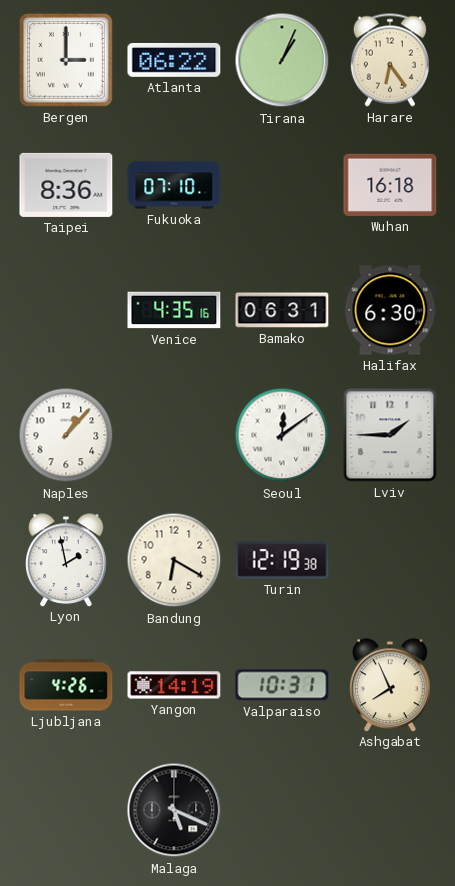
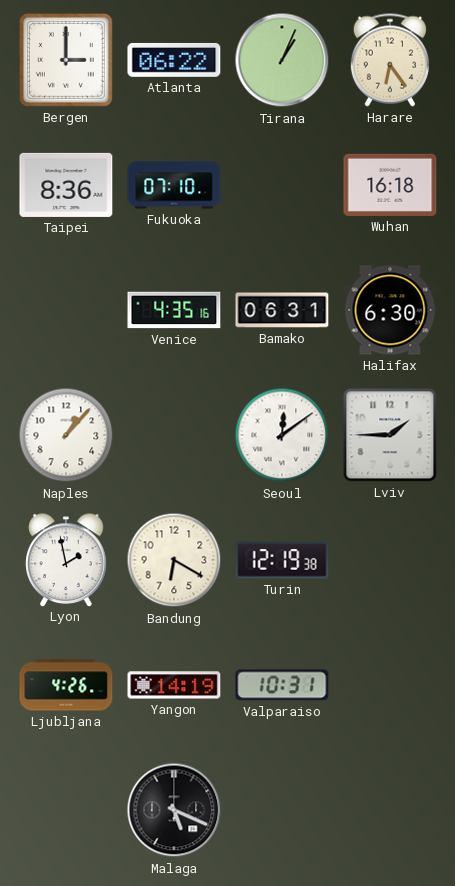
Ashgabat: 7:56 -> none
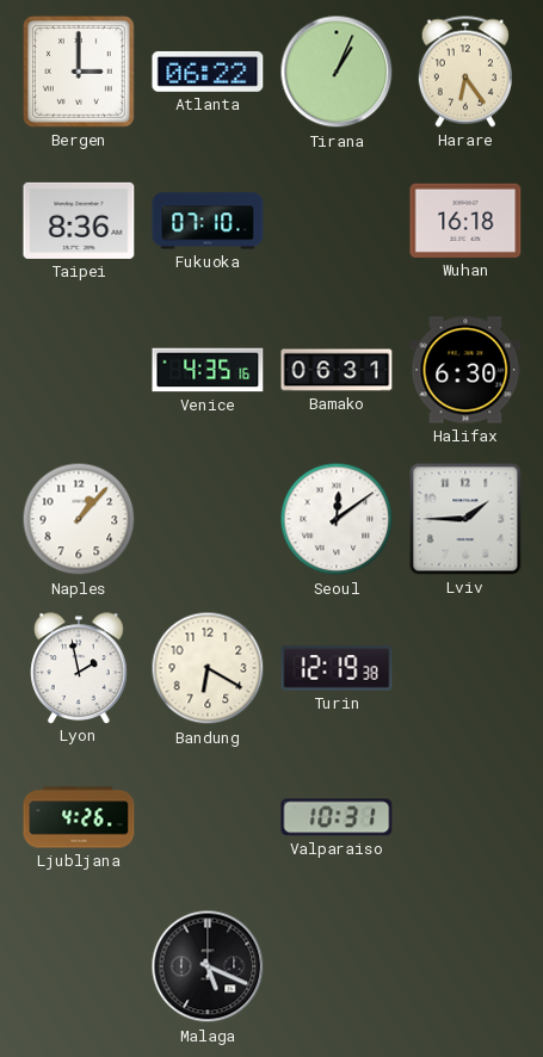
Yangon: 14:19 -> none
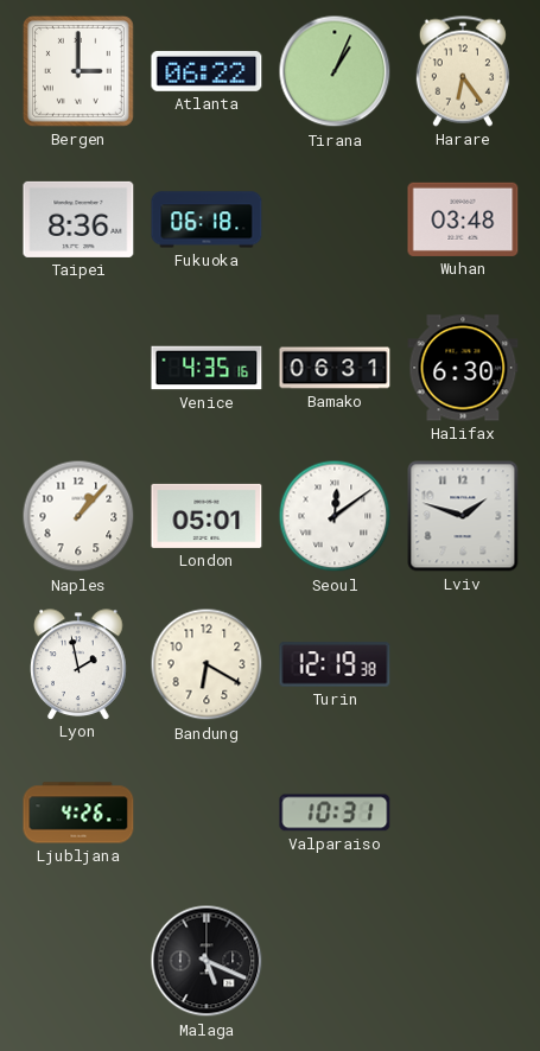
Fukuoka: 07:10 -> 06:18
Wuhan: 16:18 -> 03:48
London: none -> 05:01
Lviv: 1:45 -> 1:48
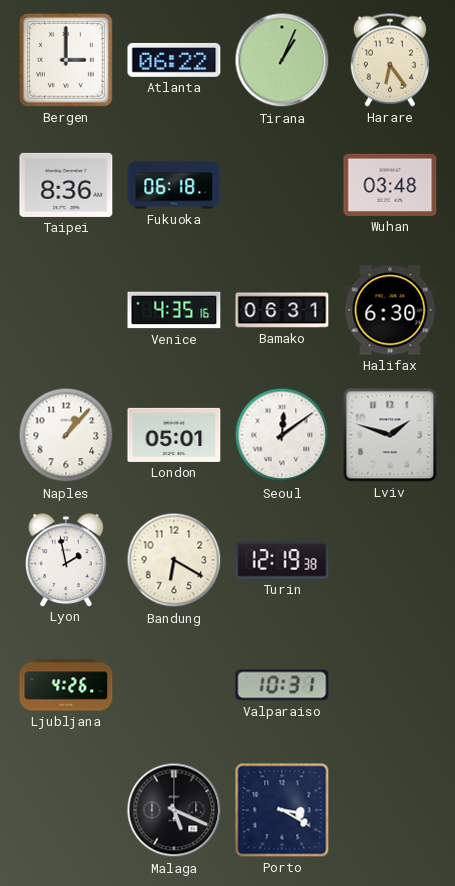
Porto: none -> 3:20
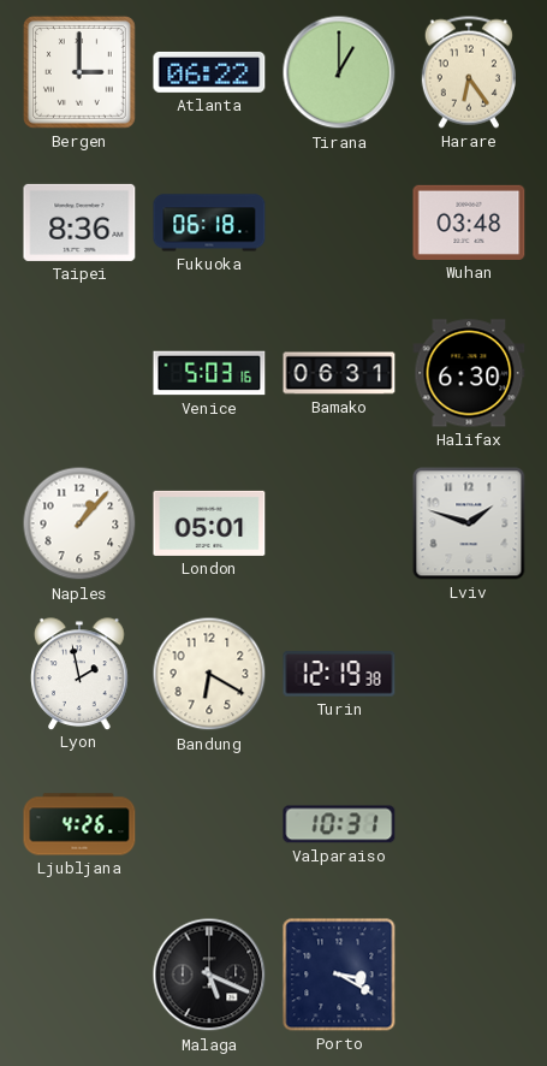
Tirana: 1:04 -> 1:00
Venice: 4:35 -> 5:03
Seoul: 12:09 -> none
